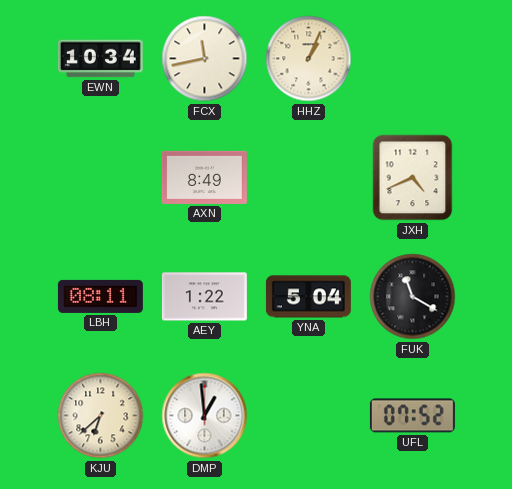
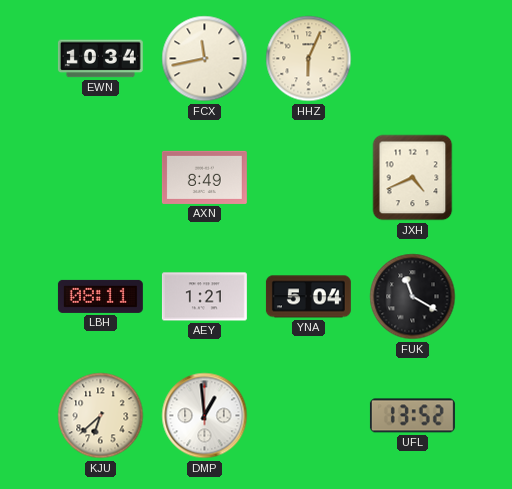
HHZ: 1:04 -> 6:04
AEY: 1:22 -> 1:21
UFL: 07:52 -> 13:52
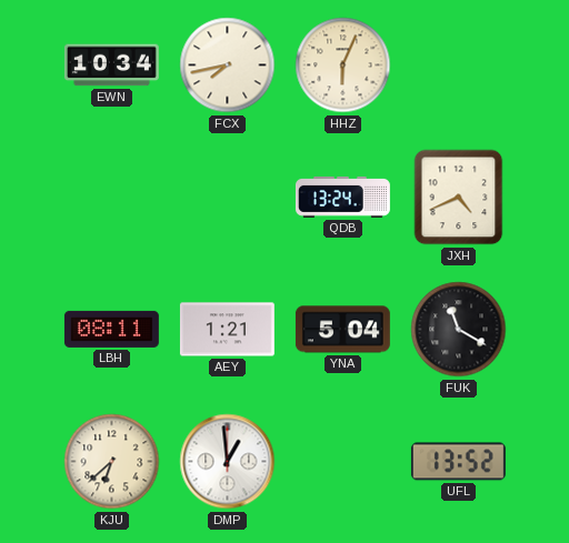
FCX: 11:43 -> 7:43
AXN: 8:49 -> none
QDB: none -> 13:24
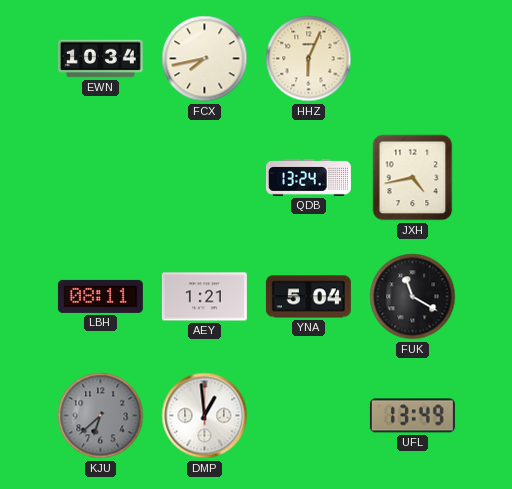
JXH: 4:41 -> 4:43
KJU dial: cream -> grey
UFL: 13:52 -> 13:49
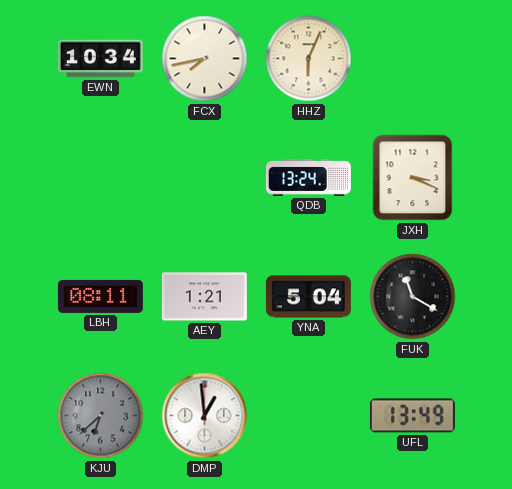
JXH: 4:43 -> 3:19
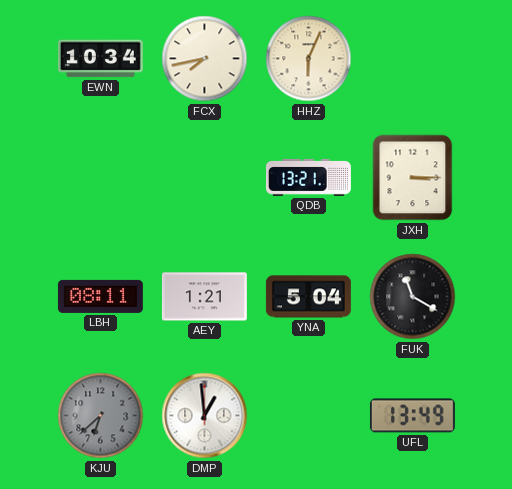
QDB: 13:24 -> 13:21
JXH: 3:19 -> 3:15
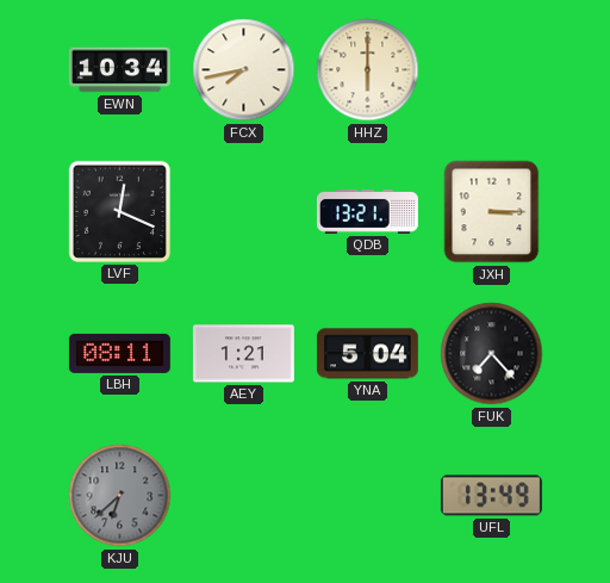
HHZ: 6:04 -> 6:00
LVF: none -> 12:19
FUK: 11:20 -> 7:23
DMP: 12:59 -> none
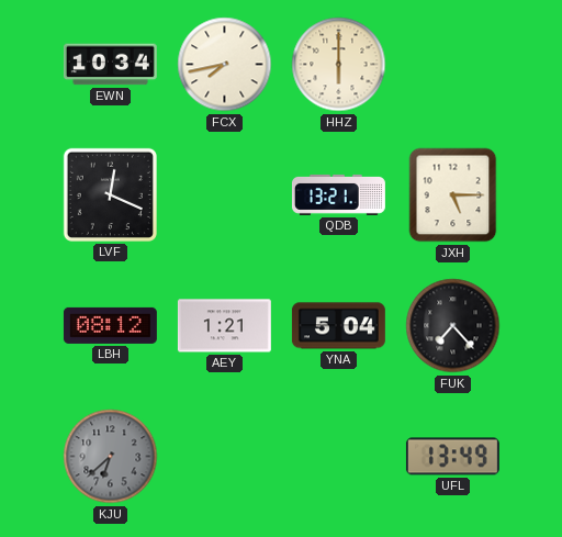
JXH: 3:15 -> 5:15
LBH: 08:11 -> 08:12
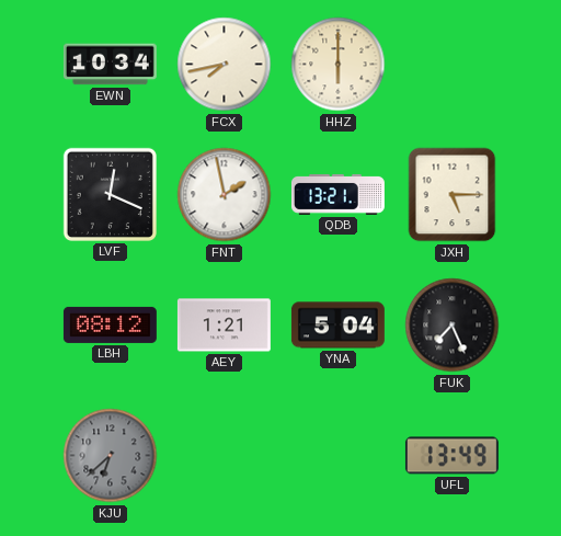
FNT: none -> 1:58
FUK: 7:23 -> 7:26
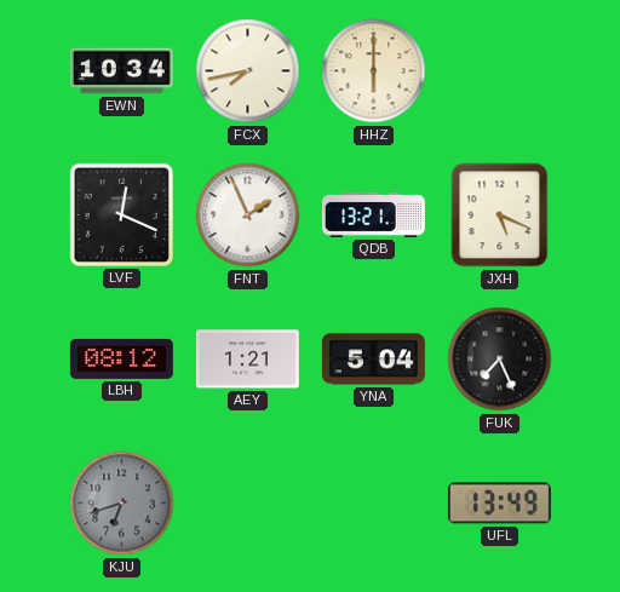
FNT: 1:58 -> 1:56
JXH: 5:15 -> 5:19
KJU: 6:38 -> 6:42
